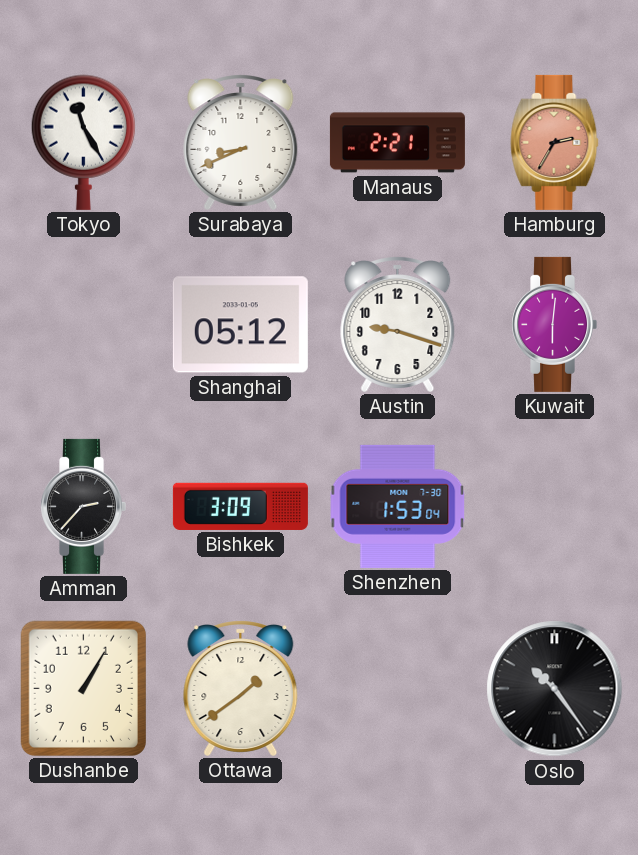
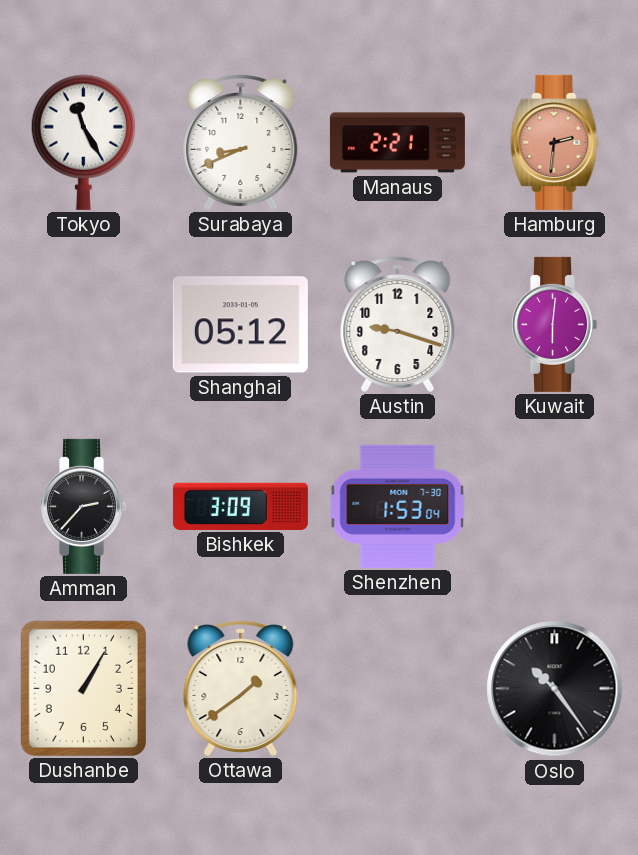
Hamburg: 2:35 -> 2:31
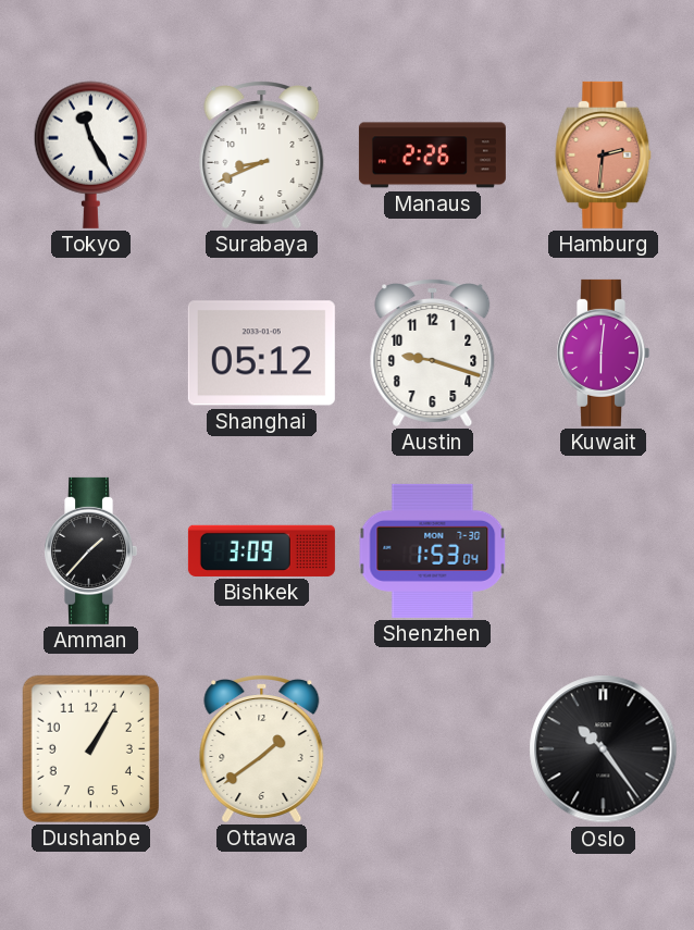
Manaus: 2:21 -> 2:26
Amman: 2:37 -> 1:37
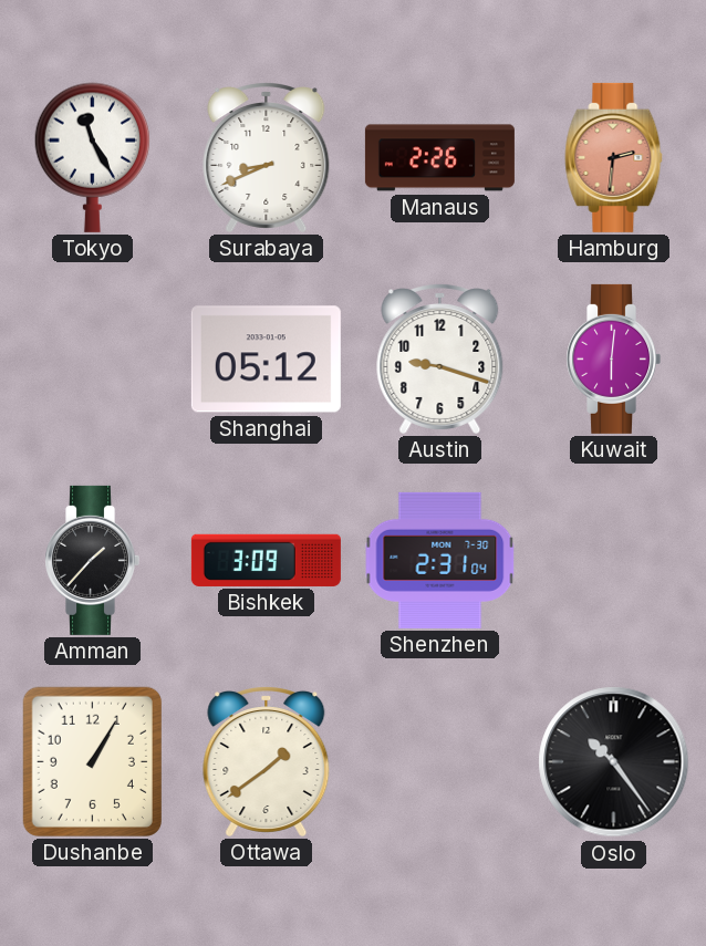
Shenzhen: 1:53 -> 2:31
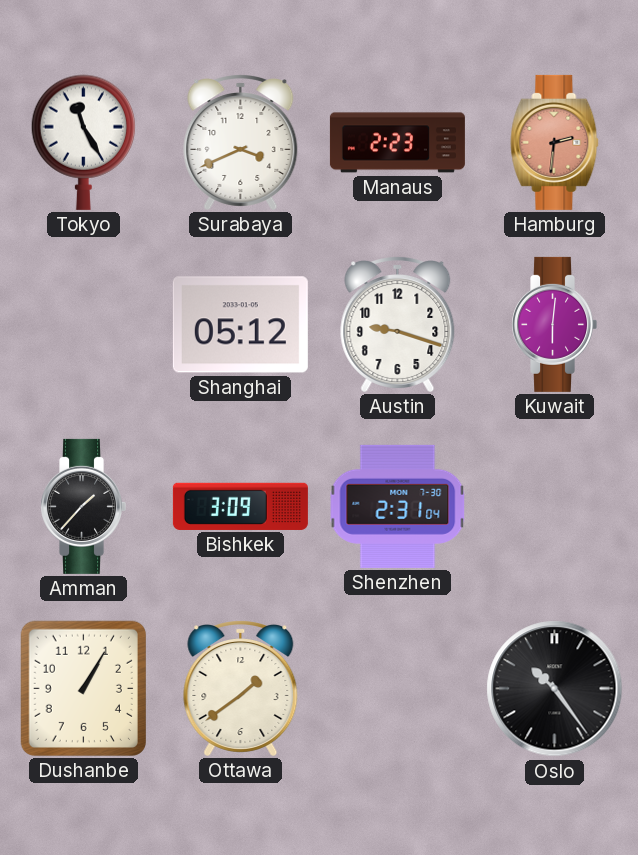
Surabaya: 8:41 -> 3:41
Manaus: 2:26 -> 2:23
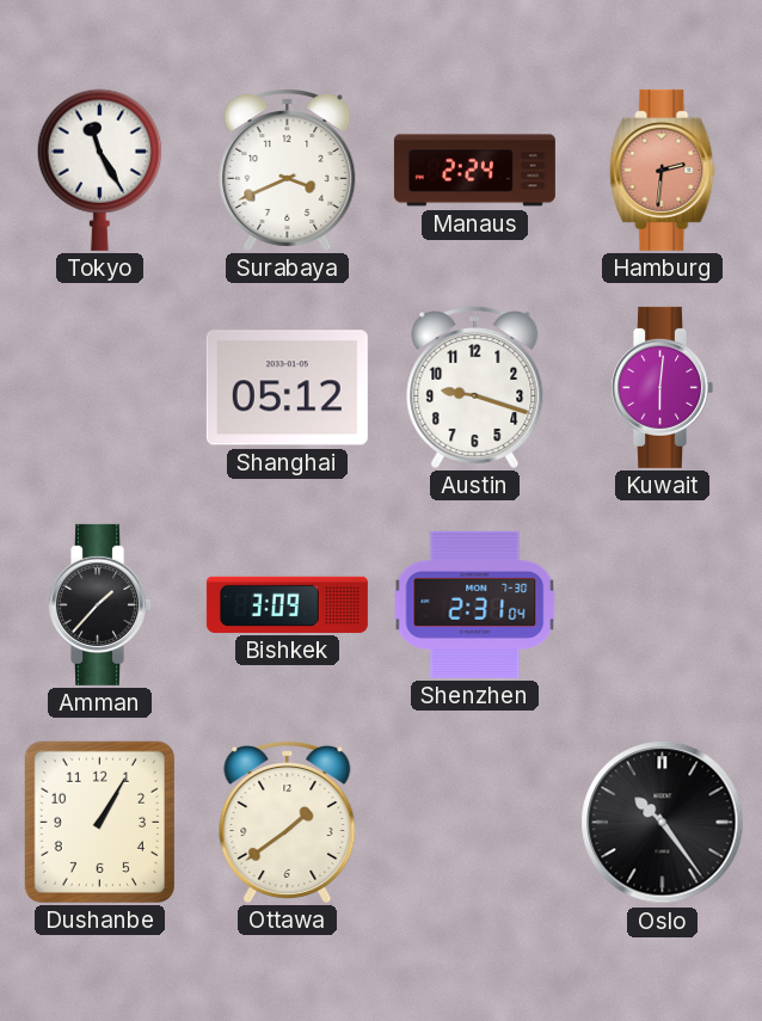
Manaus: 2:23 -> 2:24
